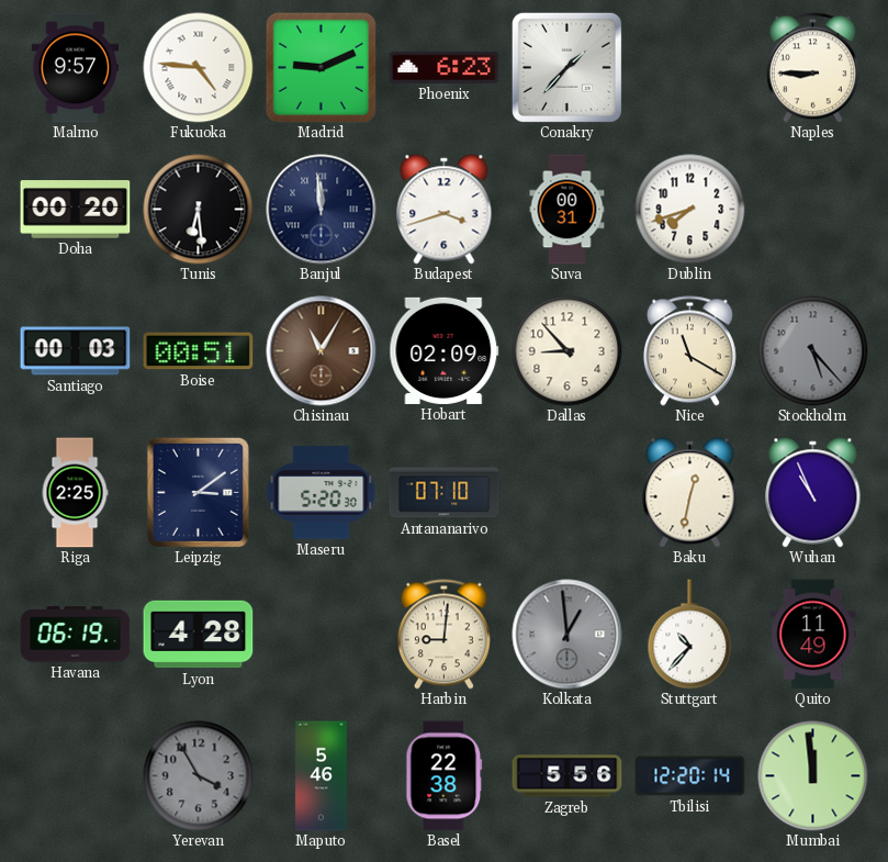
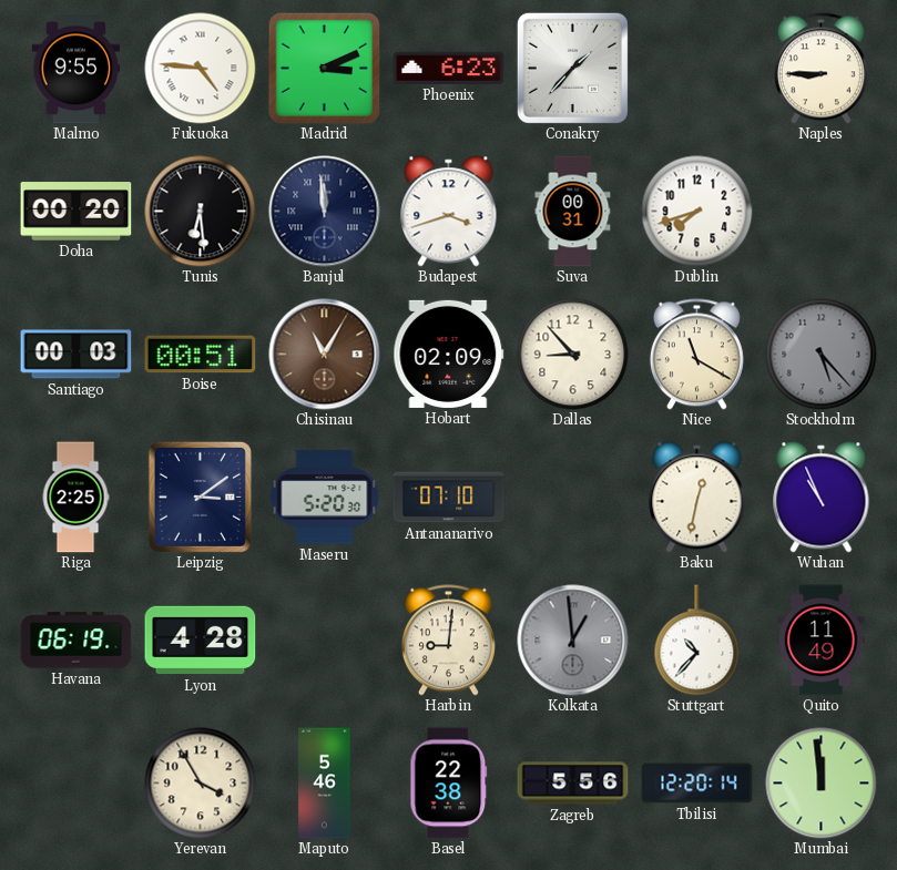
Malmo: 9:57 -> 9:55
Madrid: 9:11 -> 3:11
Yerevan dial: grey -> cream
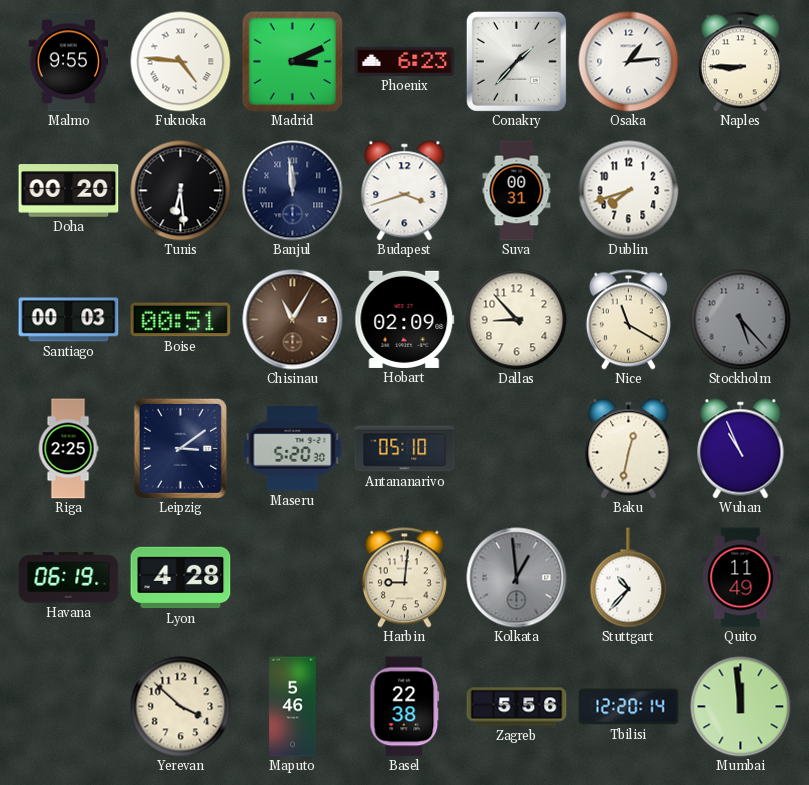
Osaka: none -> 1:14
Antananarivo: 07:10 -> 05:10
Yerevan: 3:55 -> 3:52
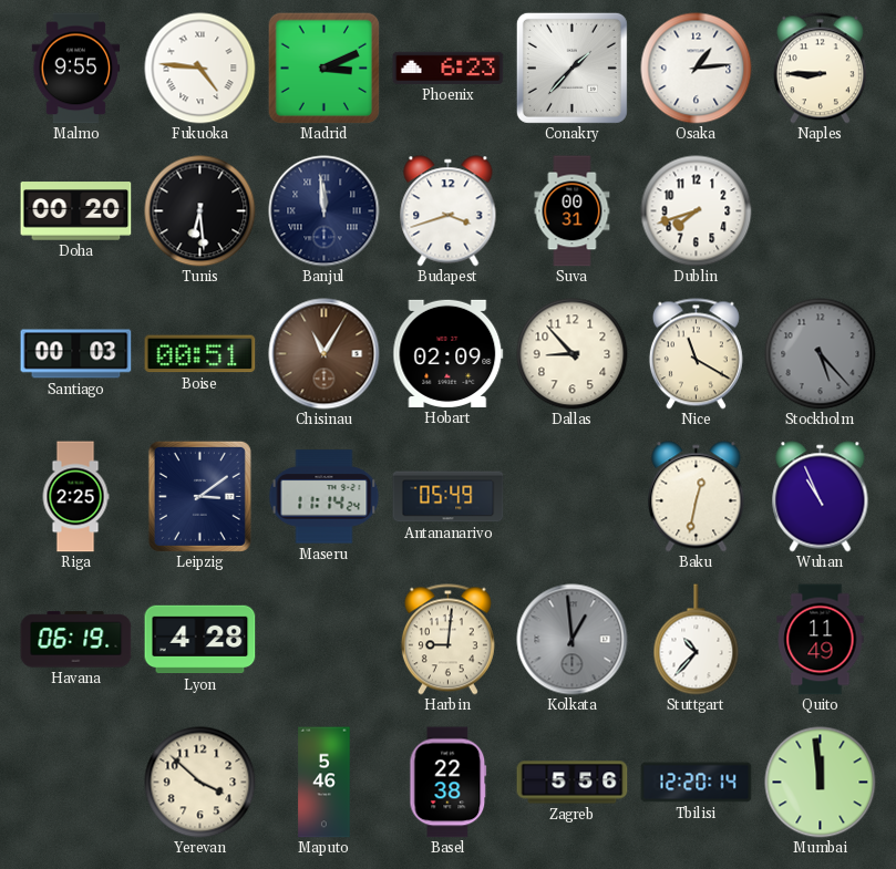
Maseru: 5:20 -> 11:14
Antananarivo: 05:10 -> 05:49
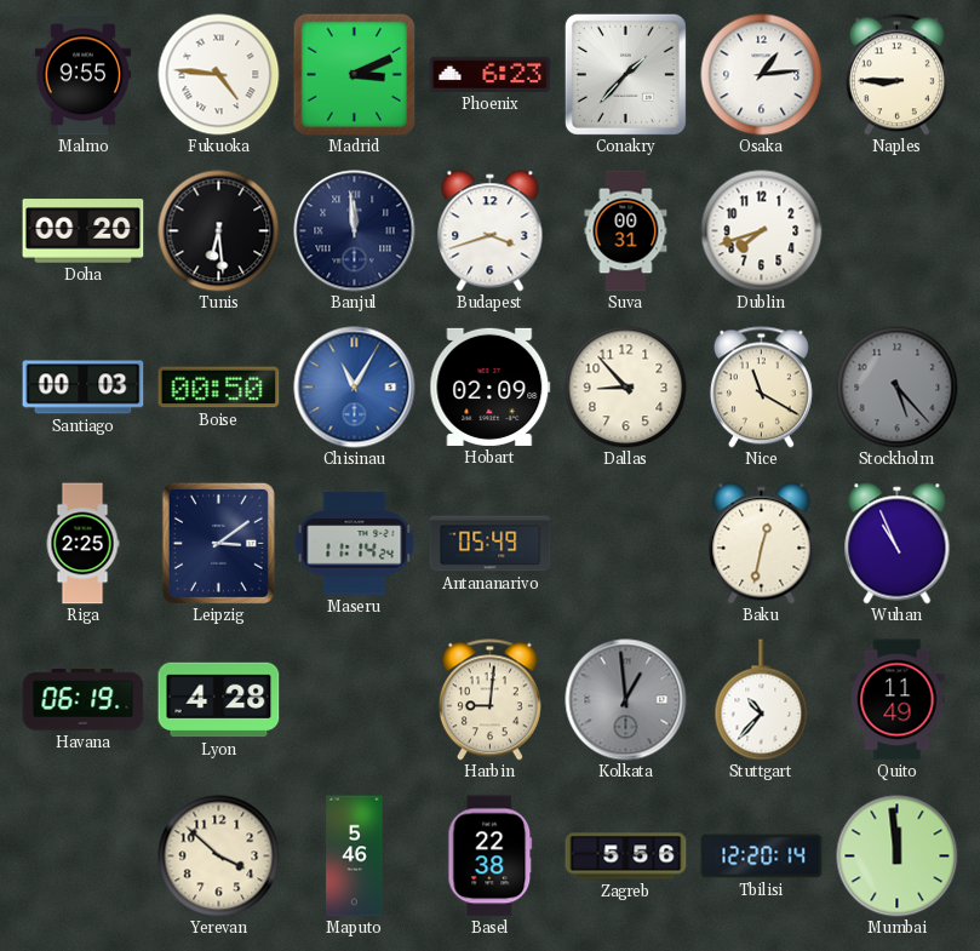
Boise: 00:51 -> 00:50
Chisinau dial: brown -> blue
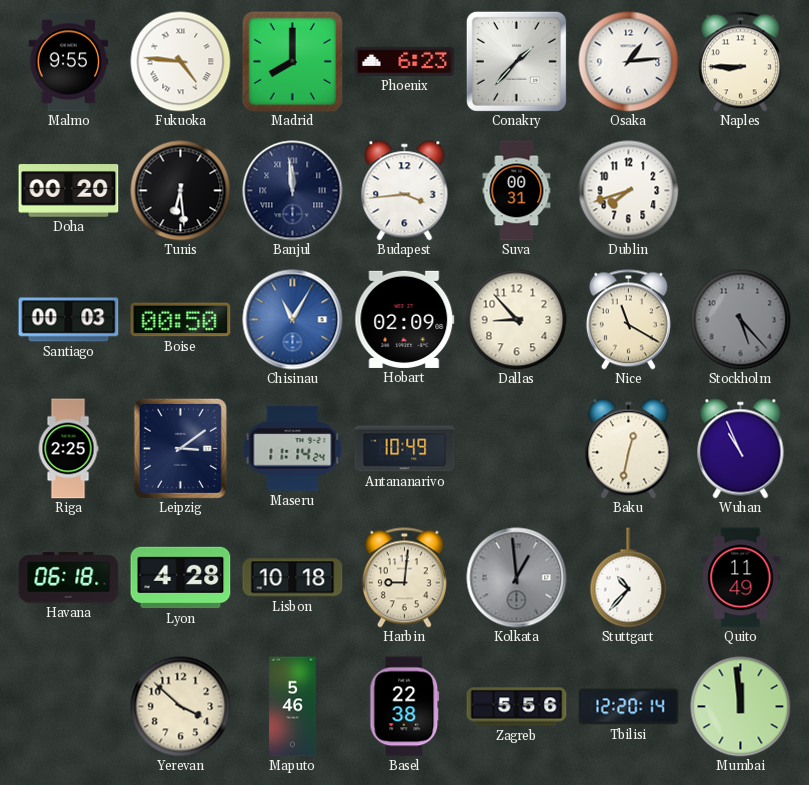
Madrid: 3:11 -> 8:00
Budapest: 3:42 -> 3:44
Antananarivo: 05:49 -> 10:49
Havana: 06:19 -> 06:18
Lisbon: none -> 10:18
